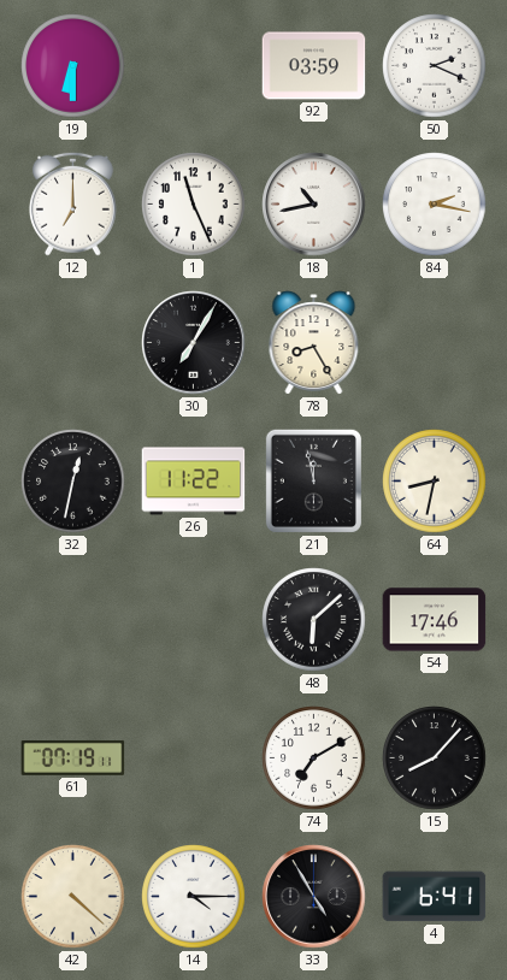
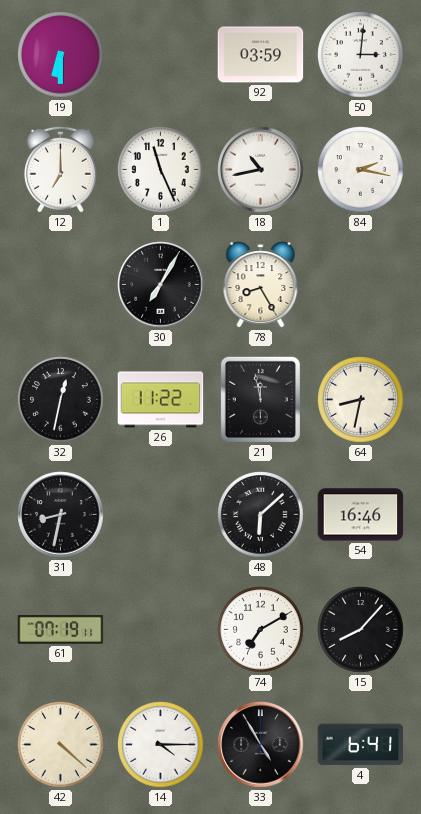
50: 2:19 -> 3:01
31: none -> 8:32
54: 17:46 -> 16:46
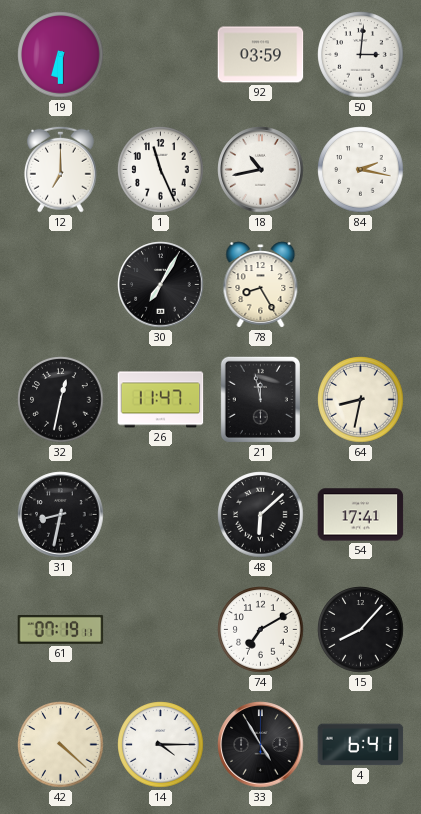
26: 11:22 -> 11:47
54: 16:46 -> 17:41
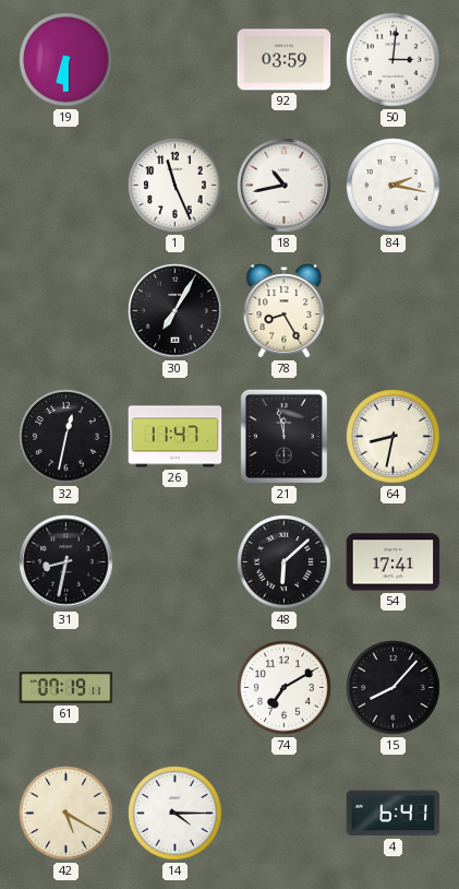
12: 7:00 -> none
42: 4:22 -> 5:20
33: 4:55 -> none
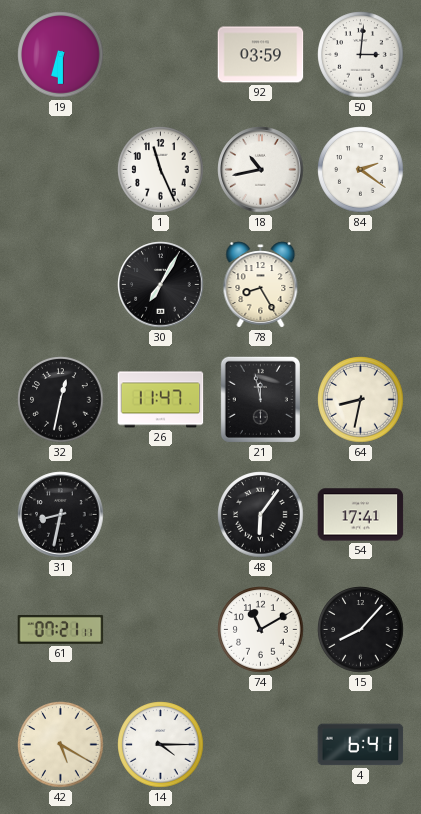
84: 2:17 -> 2:21
48: 6:08 -> 6:06
61: 07:19 -> 07:21
74: 7:10 -> 11:10
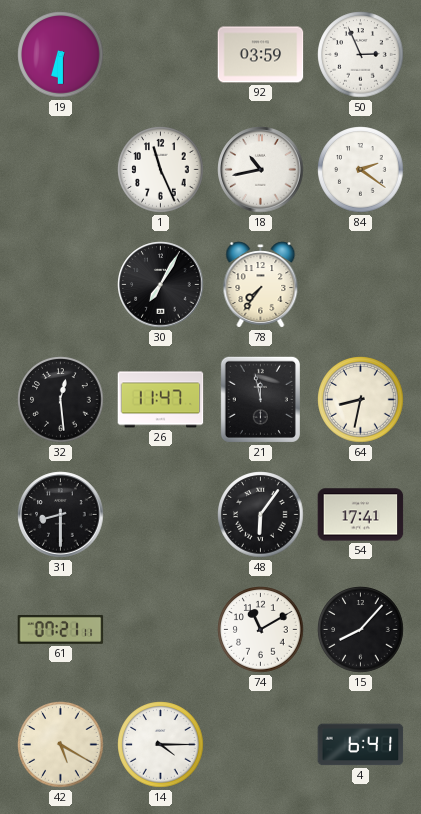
50: 3:01 -> 2:56
78: 8:25 -> 7:36
32: 12:32 -> 12:29
31: 8:32 -> 8:30
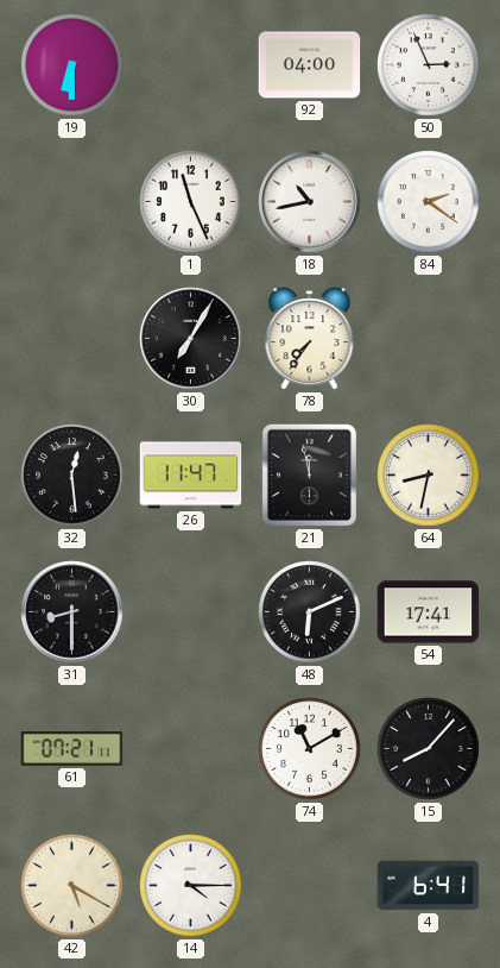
92: 03:59 -> 04:00
48: 6:06 -> 6:11
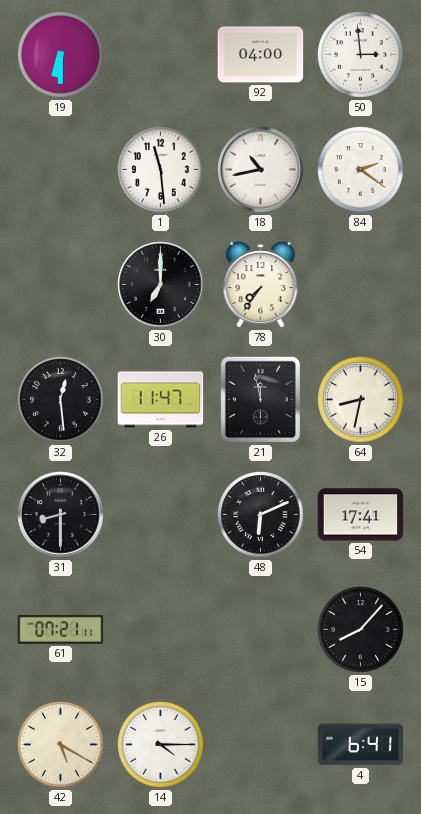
50: 2:56 -> 2:59
1: 11:26 -> 11:29
30: 7:05 -> 7:00
74: 11:10 -> none
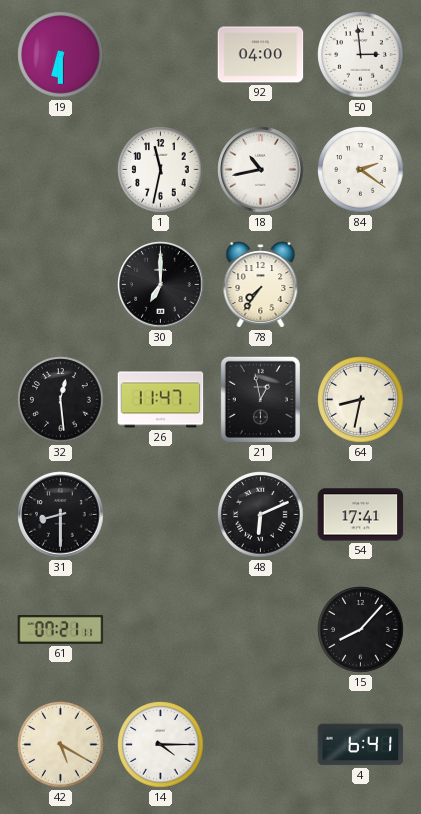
1: 11:29 -> 11:32
21: 11:58 -> 12:58
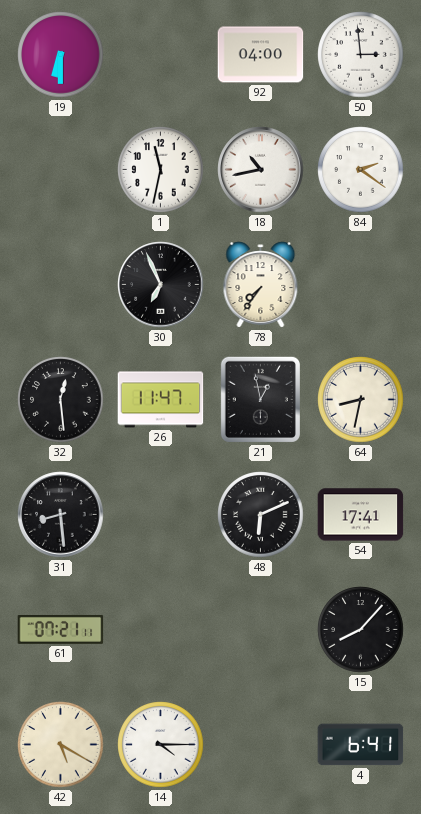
30: 7:00 -> 6:56
31: 8:30 -> 8:29
